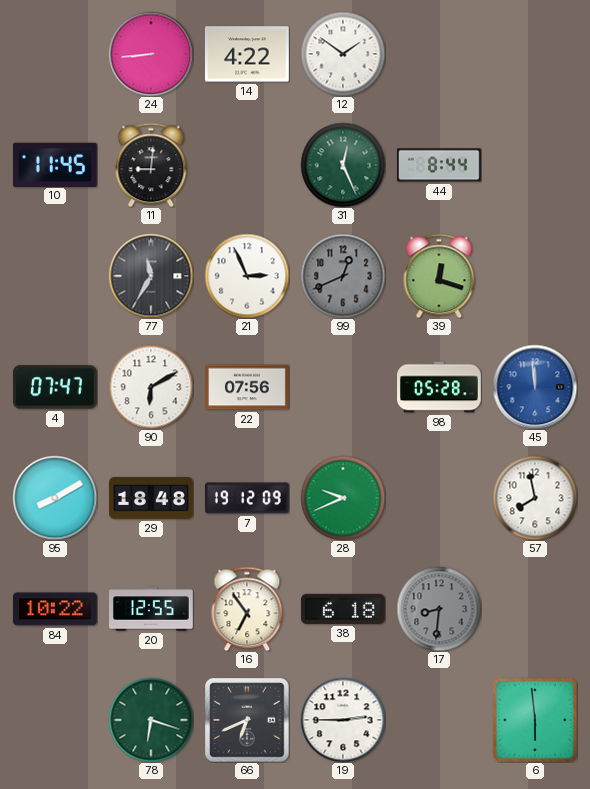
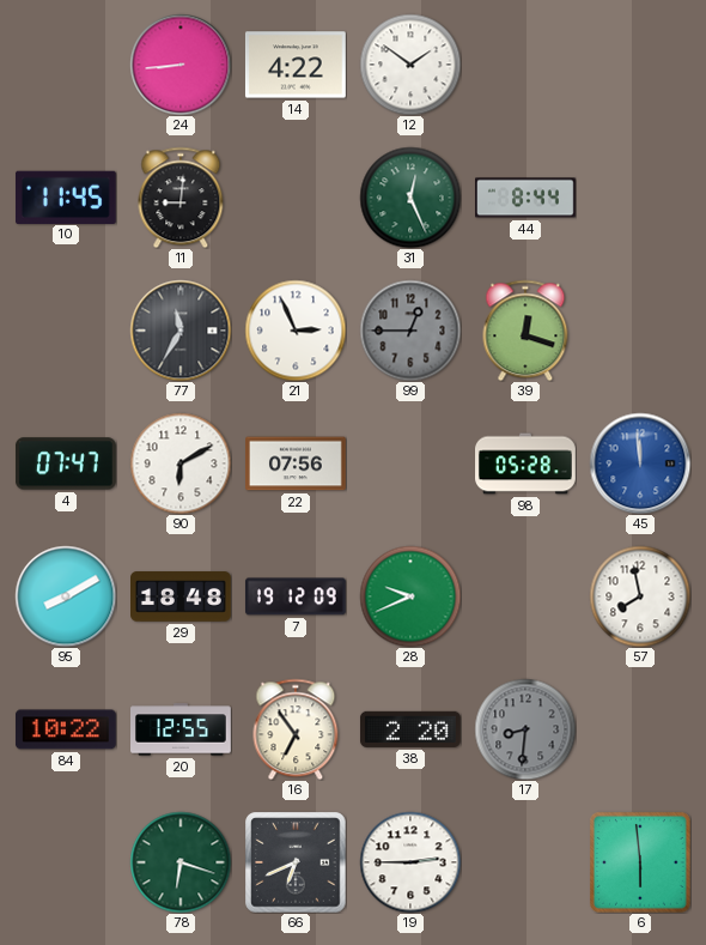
99: 12:41 -> 12:45
38: 6:18 -> 2:20
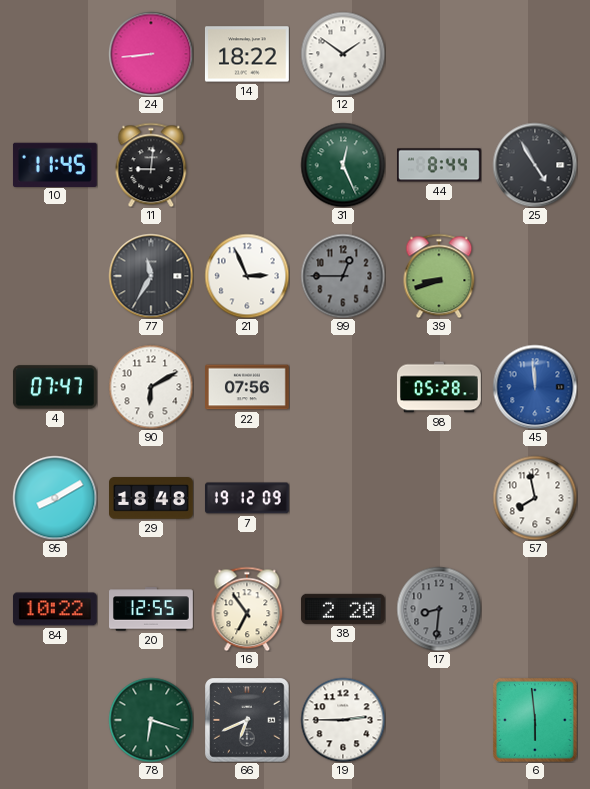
14: 4:22 -> 18:22
25: none -> 4:55
39: 12:18 -> 8:42
28: 9:41 -> none
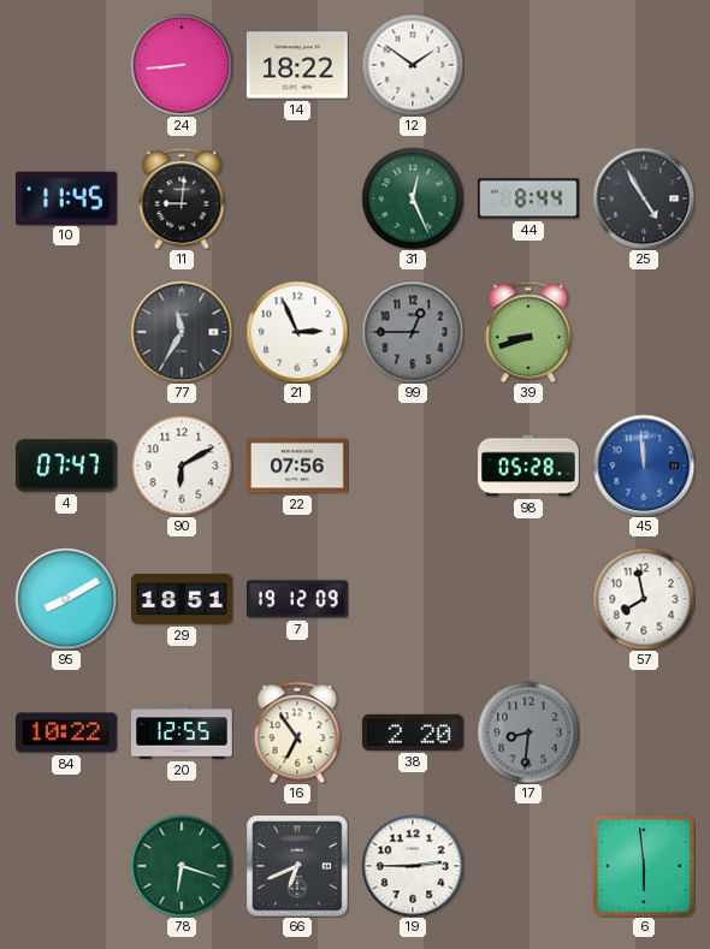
29: 18:48 -> 18:51
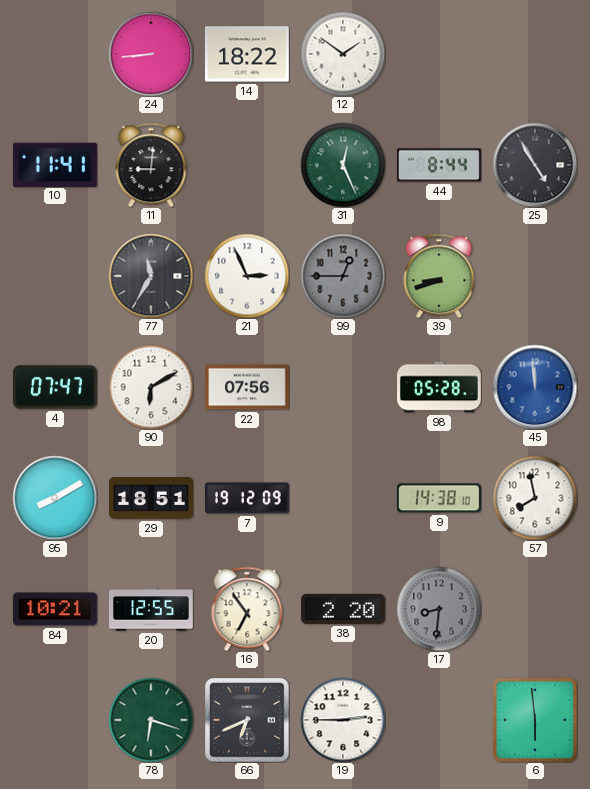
10: 11:45 -> 11:41
9: none -> 14:38
84: 10:22 -> 10:21
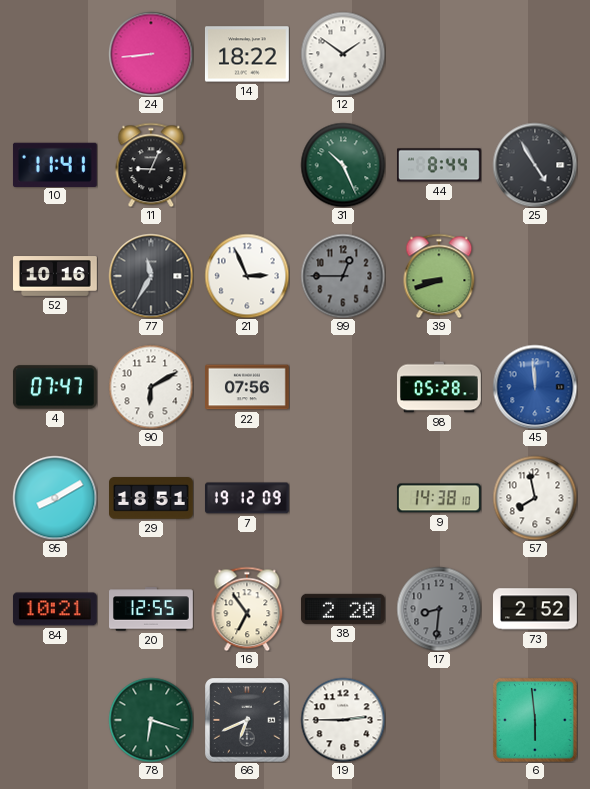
11: 9:01 -> 9:04
31: 12:26 -> 10:26
52: none -> 10:16
73: none -> 2:52
